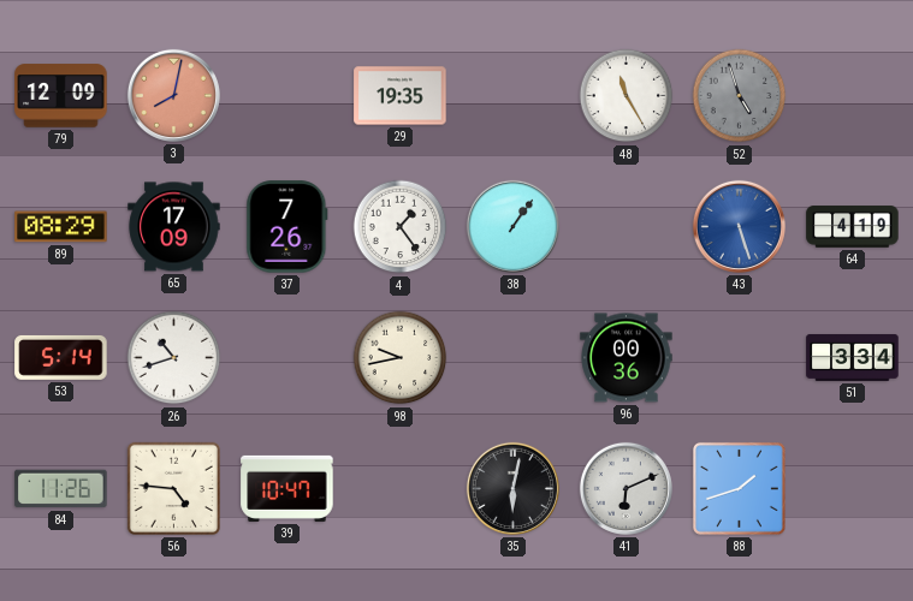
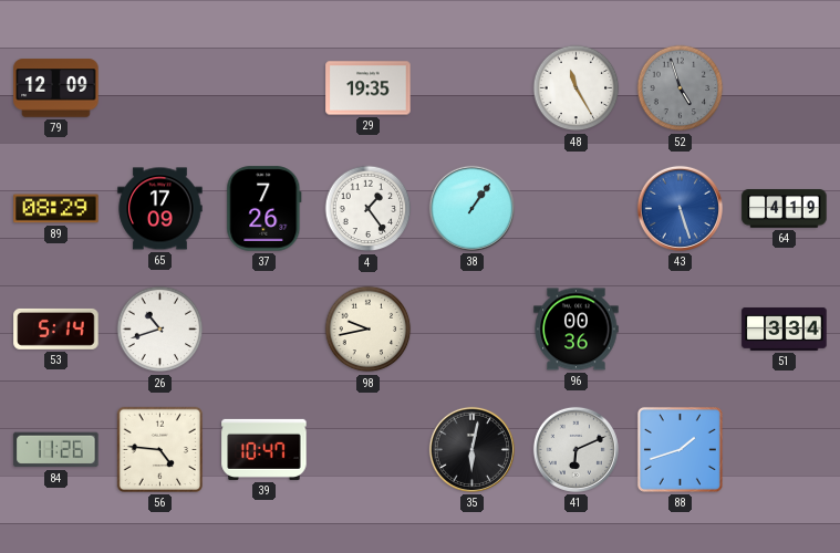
3: 8:02 -> none
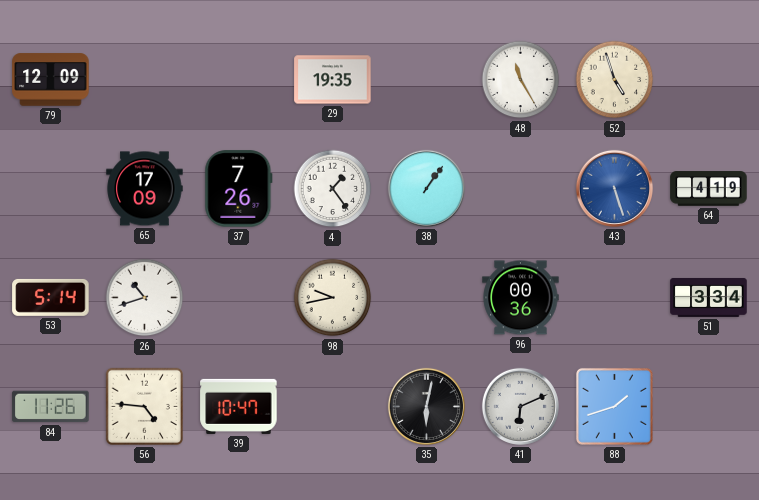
52 dial: grey -> cream
89: 08:29 -> none
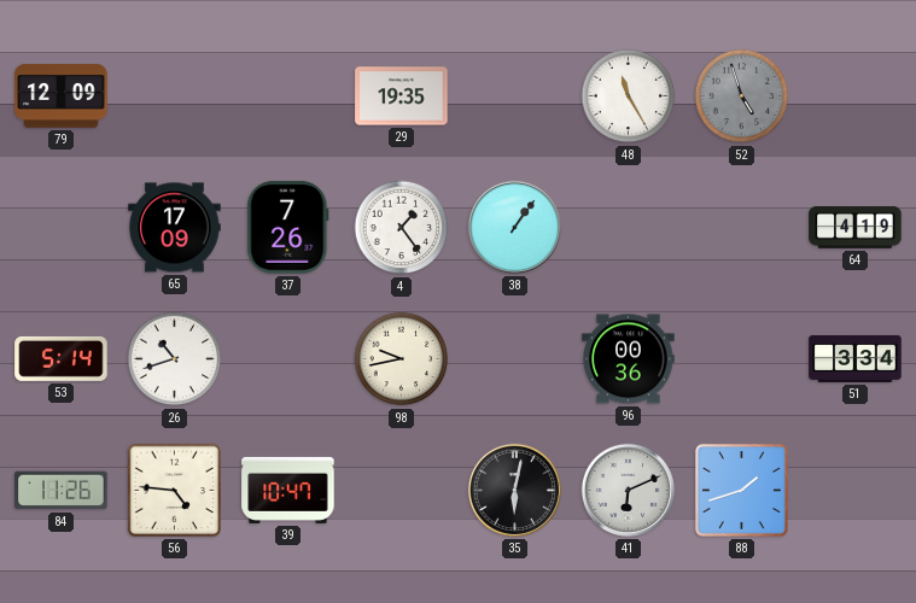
52 dial: cream -> grey
43: 5:27 -> none
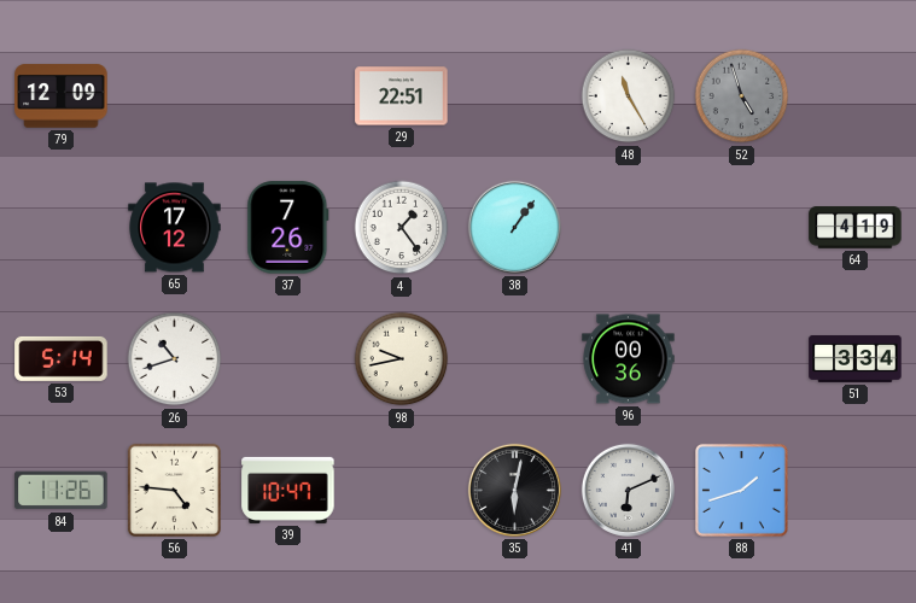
29: 19:35 -> 22:51
65: 17:09 -> 17:12
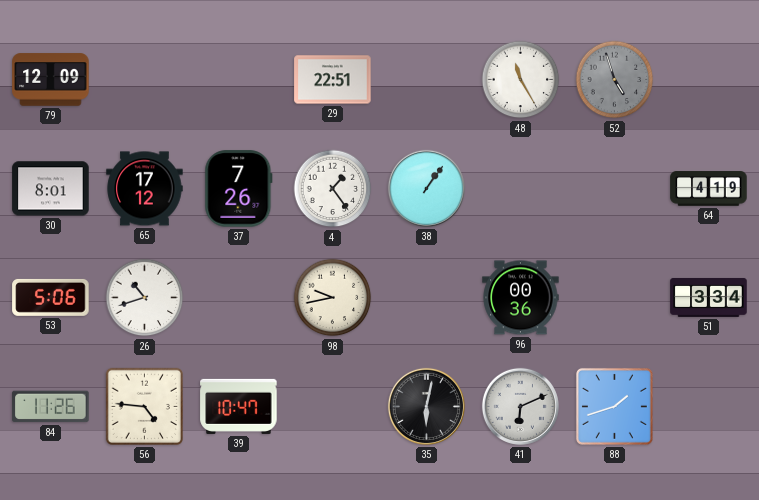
30: none -> 8:01
53: 5:14 -> 5:06
